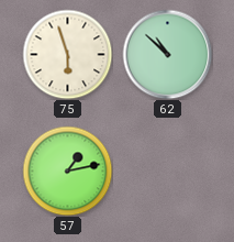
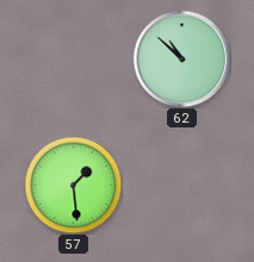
75: 5:57 -> none
57: 1:13 -> 1:29
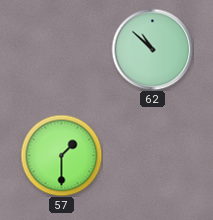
57: 1:29 -> 1:30
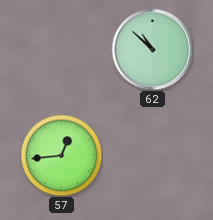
57: 1:30 -> 12:44
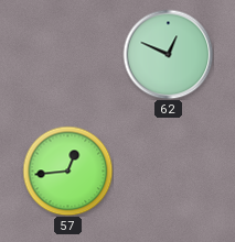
62: 10:52 -> 12:49
